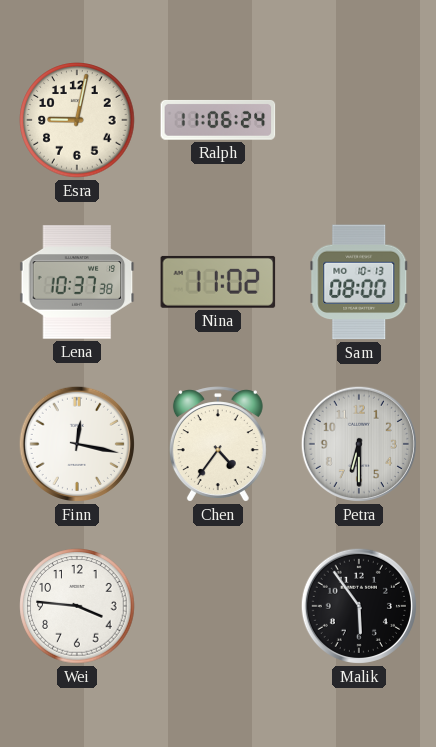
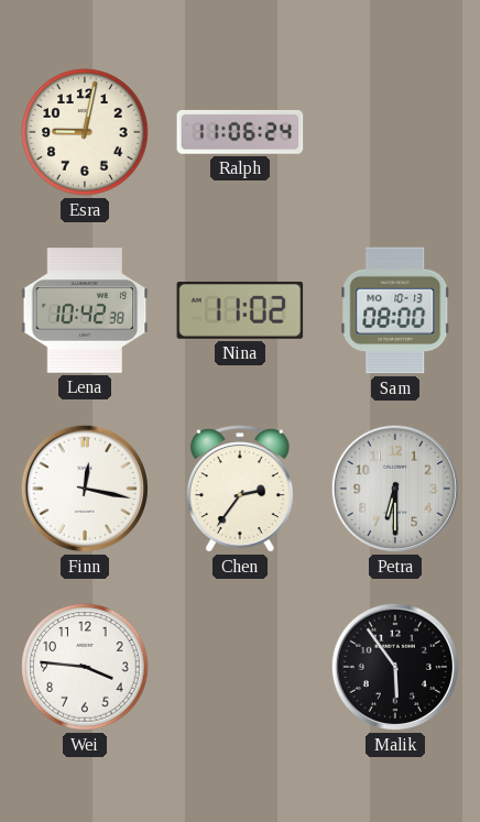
Lena: 10:37 -> 10:42
Chen: 4:36 -> 2:36
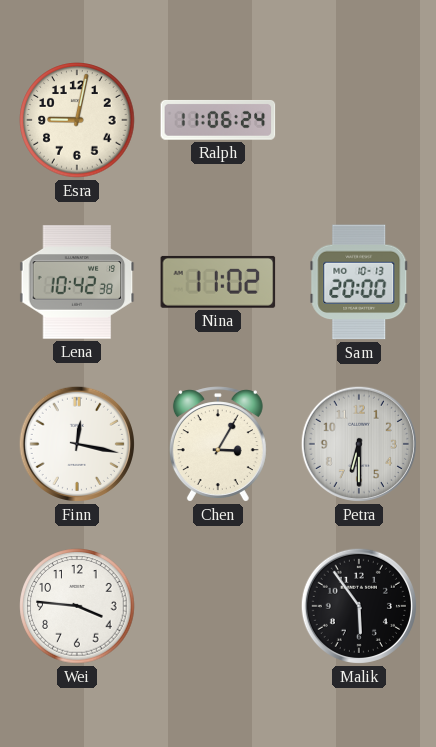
Sam: 08:00 -> 20:00
Chen: 2:36 -> 3:05
